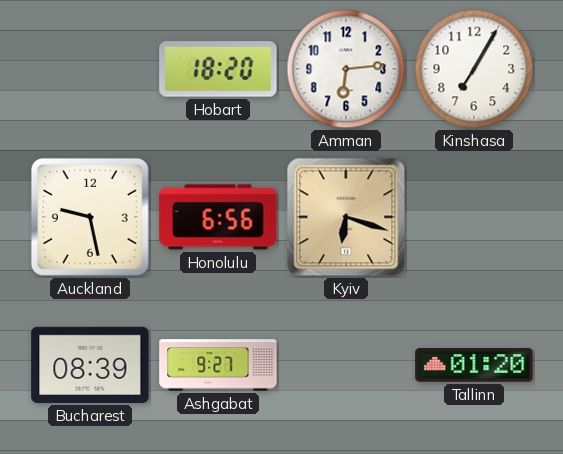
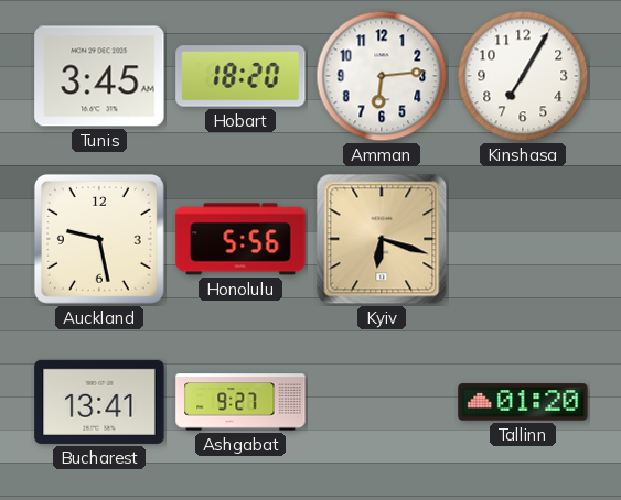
Tunis: none -> 3:45
Honolulu: 6:56 -> 5:56
Bucharest: 08:39 -> 13:41
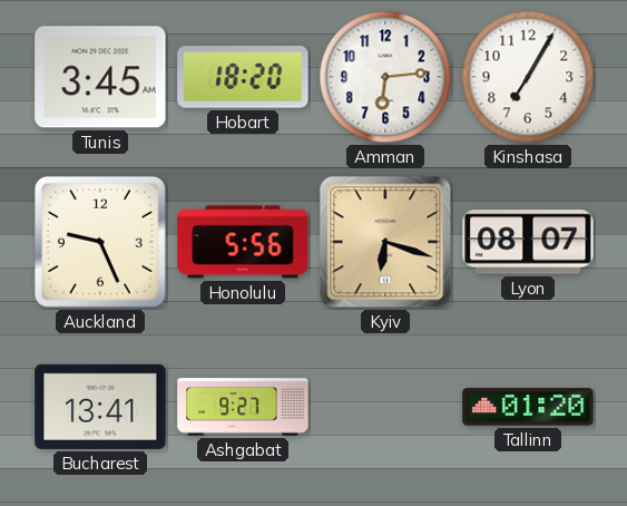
Auckland: 9:28 -> 9:26
Lyon: none -> 08:07
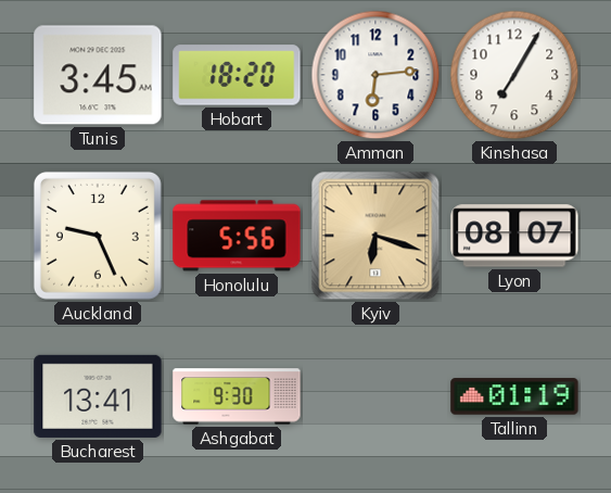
Ashgabat: 9:27 -> 9:30
Tallinn: 01:20 -> 01:19
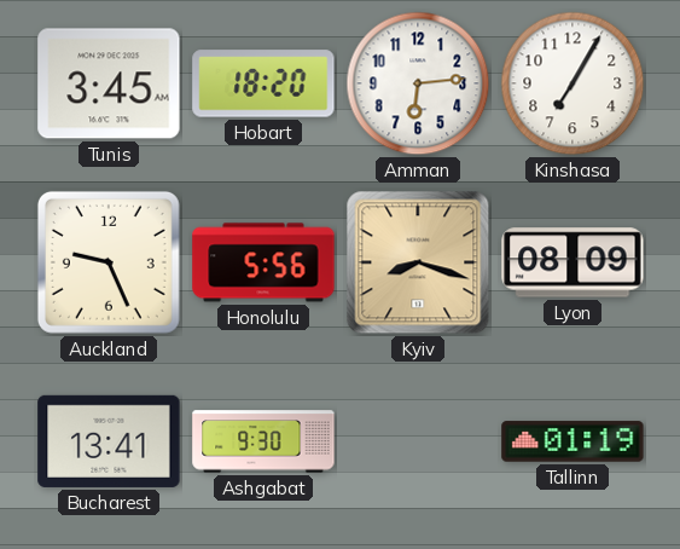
Kyiv: 6:18 -> 8:18
Lyon: 08:07 -> 08:09
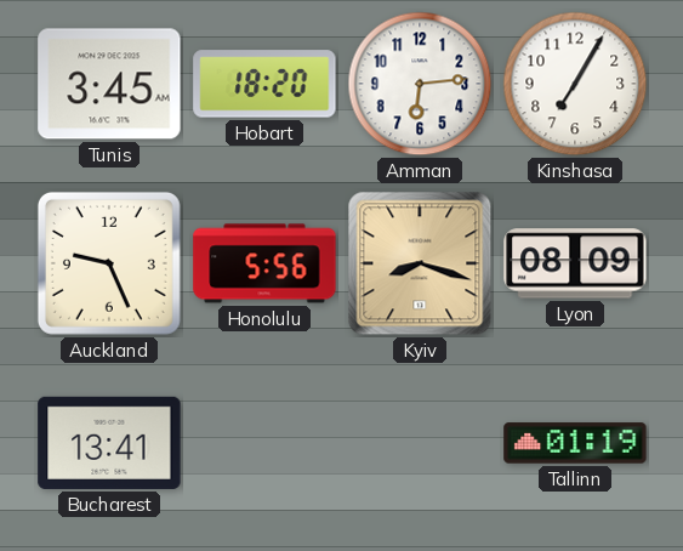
Ashgabat: 9:30 -> none
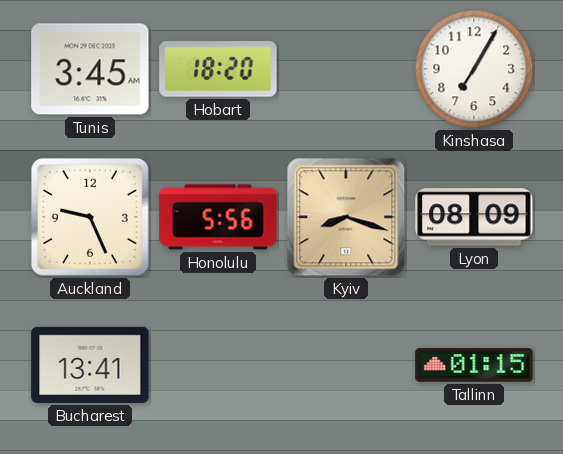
Amman: 6:14 -> none
Tallinn: 01:19 -> 01:15
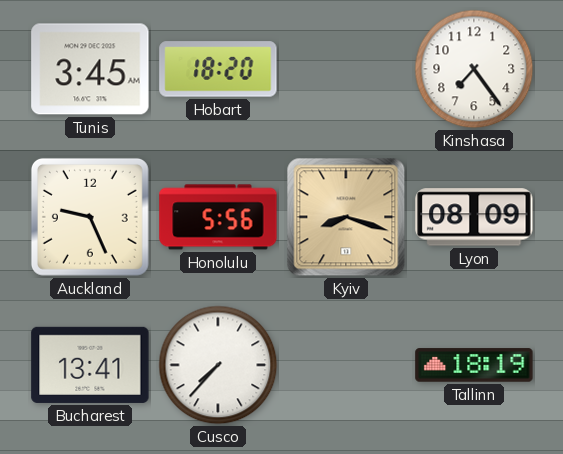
Kinshasa: 7:05 -> 7:24
Cusco: none -> 7:37
Tallinn: 01:15 -> 18:19
